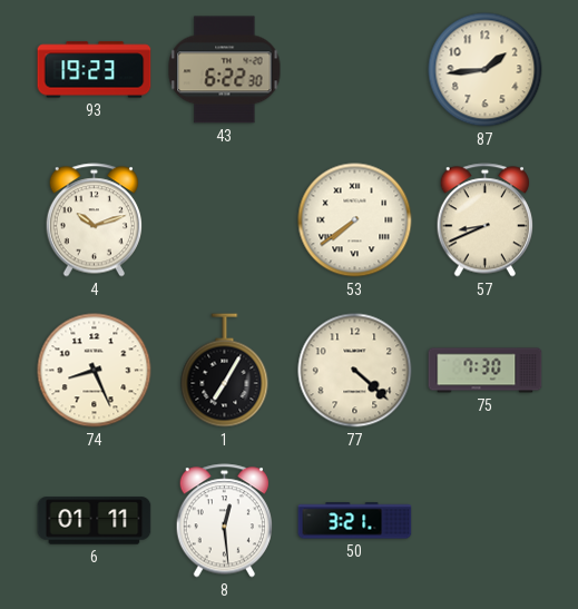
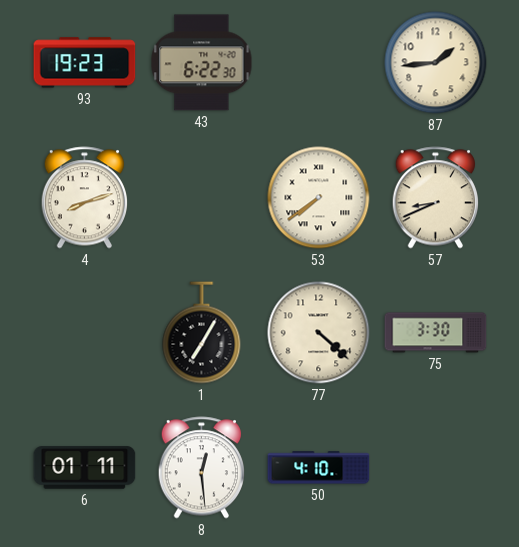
4: 10:12 -> 8:12
74: 8:26 -> none
75: 7:30 -> 3:30
50: 3:21 -> 4:10
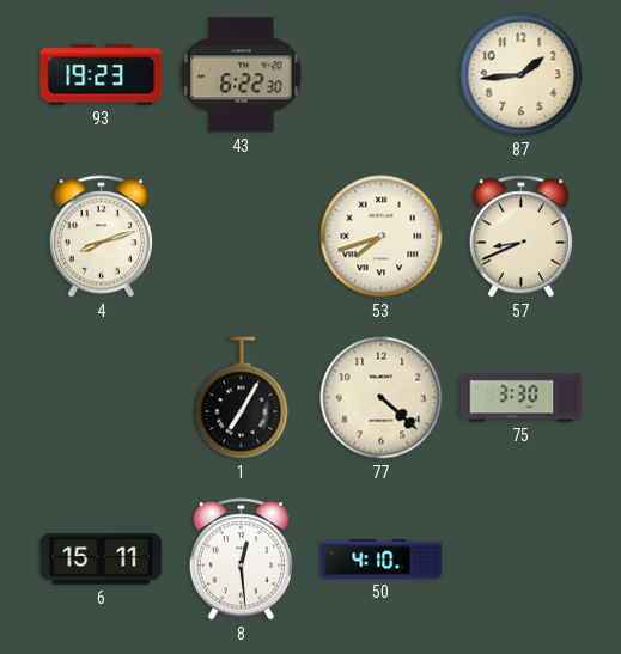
53: 7:39 -> 7:42
6: 01:11 -> 15:11
